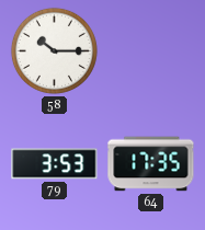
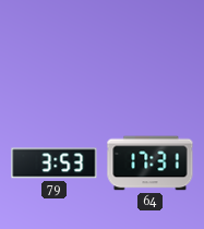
58: 10:15 -> none
64: 17:35 -> 17:31
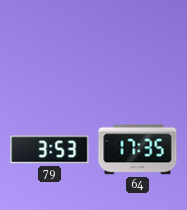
64: 17:31 -> 17:35
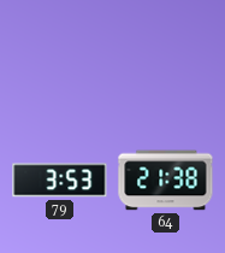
64: 17:35 -> 21:38
